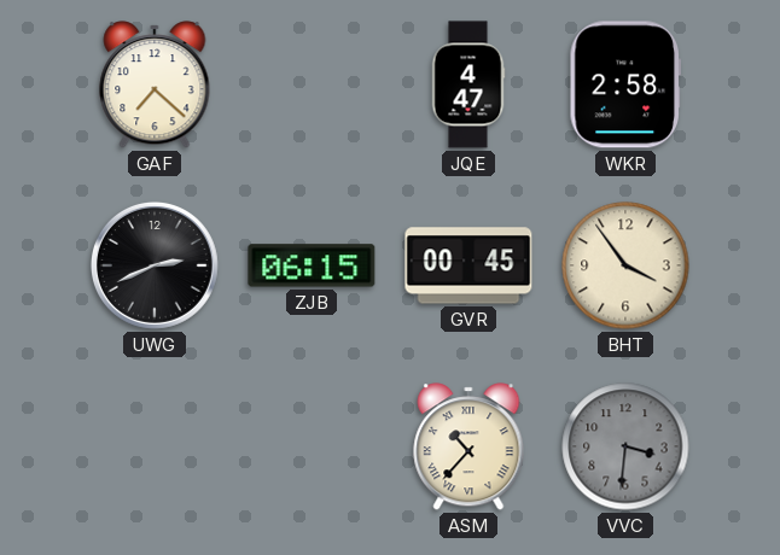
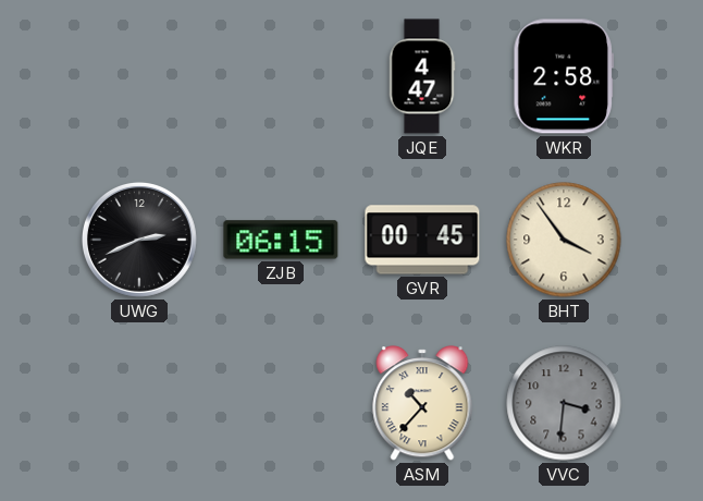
GAF: 7:22 -> none
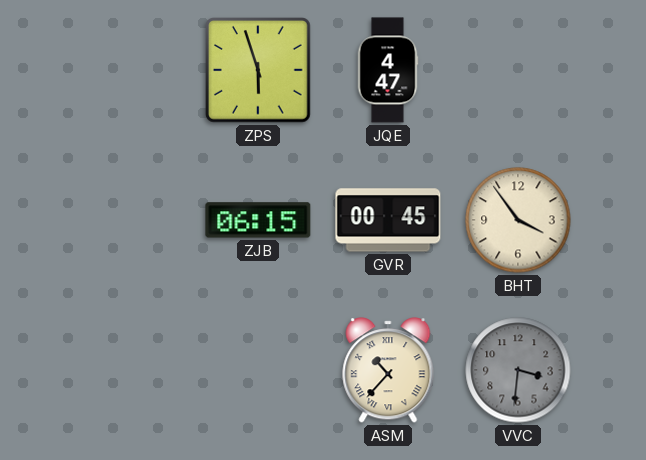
ZPS: none -> 5:57
WKR: 2:58 -> none
UWG: 2:41 -> none
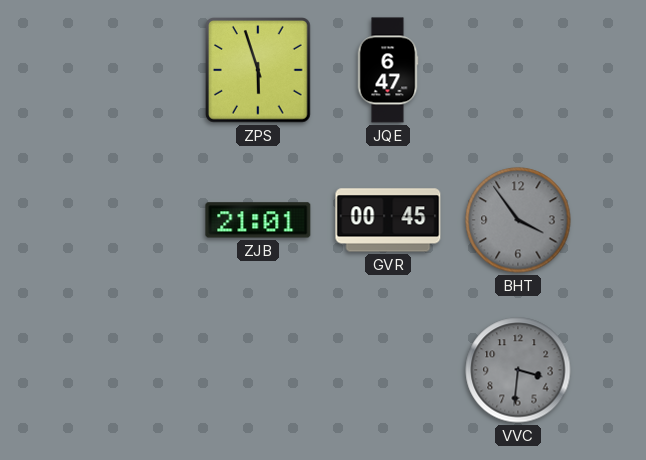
JQE: 4:47 -> 6:47
ZJB: 06:15 -> 21:01
BHT dial: cream -> grey
ASM: 10:37 -> none
